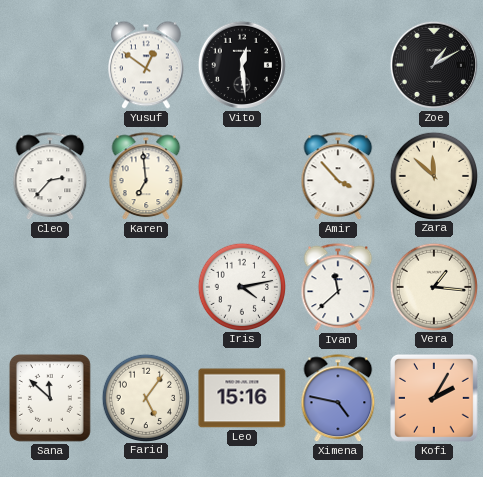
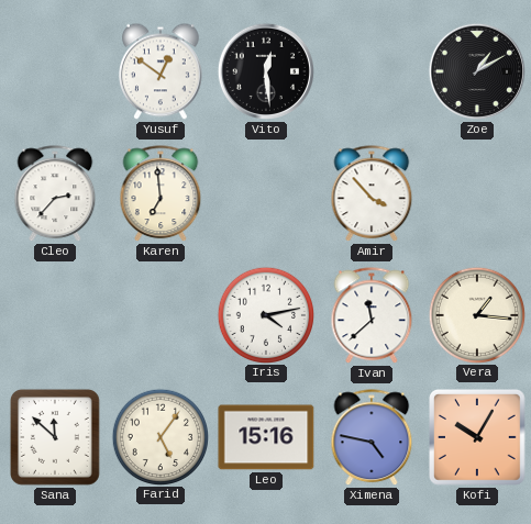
Zara: 11:52 -> none
Kofi: 2:05 -> 10:05
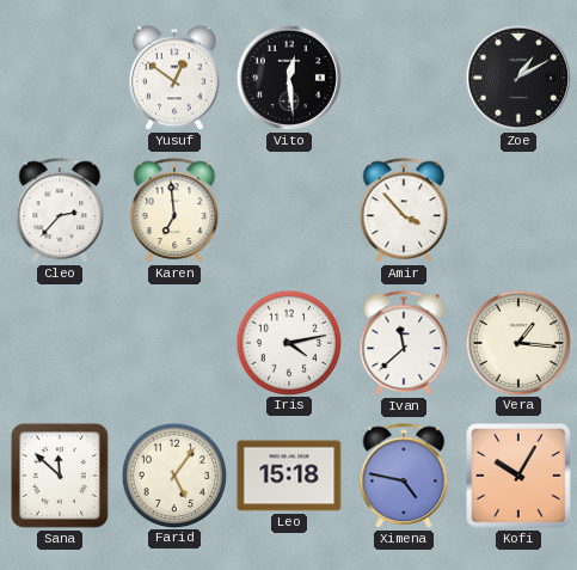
Leo: 15:16 -> 15:18
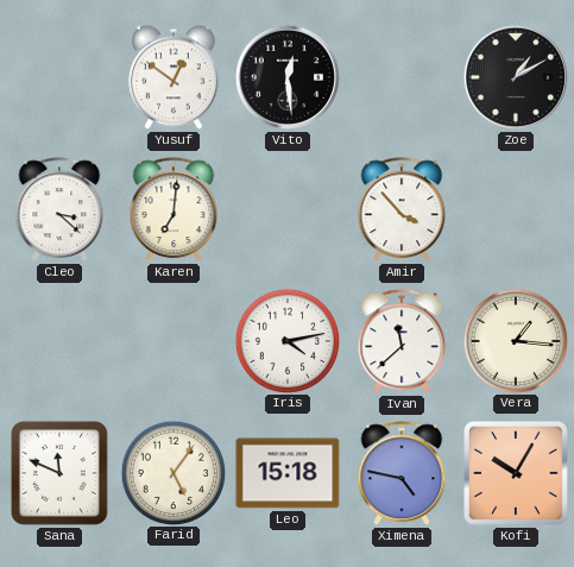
Cleo: 2:37 -> 3:22
Karen: 6:59 -> 7:01
Sana: 11:52 -> 11:49
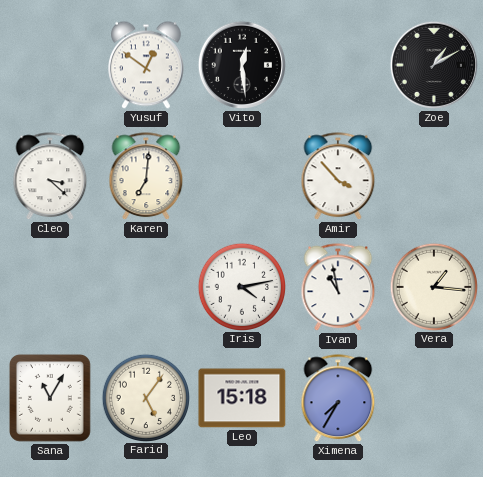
Ivan: 11:38 -> 10:58
Sana: 11:49 -> 11:05
Ximena: 4:47 -> 7:35
Kofi: 10:05 -> none
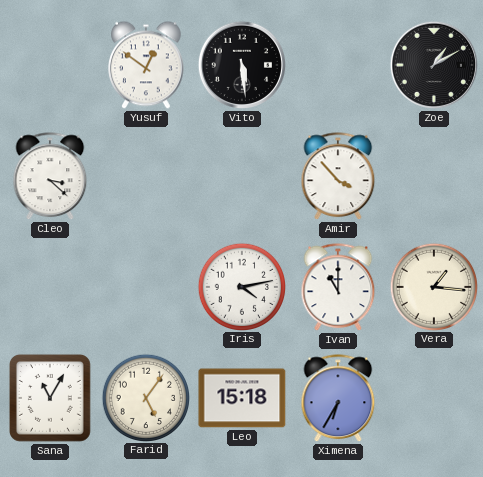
Vito: 12:29 -> 5:29
Karen: 7:01 -> none
Ivan: 10:58 -> 11:00
Ximena: 7:35 -> 6:35
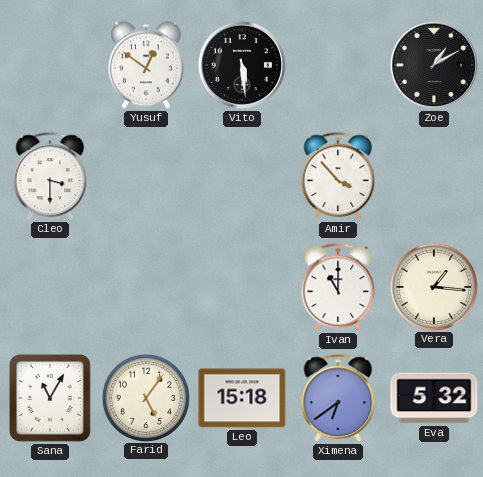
Cleo: 3:22 -> 3:30
Iris: 4:13 -> none
Ximena: 6:35 -> 6:39
Eva: none -> 5:32
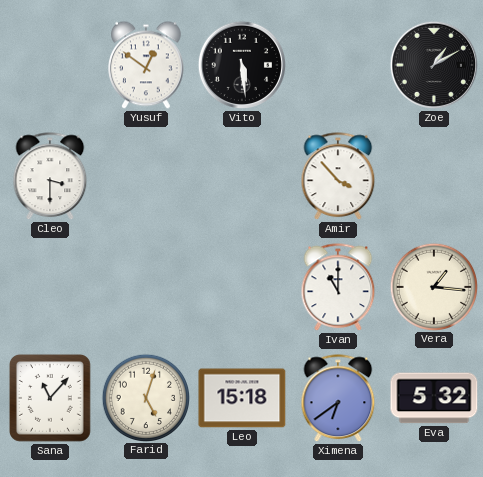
Sana: 11:05 -> 11:07
Farid: 5:06 -> 5:03
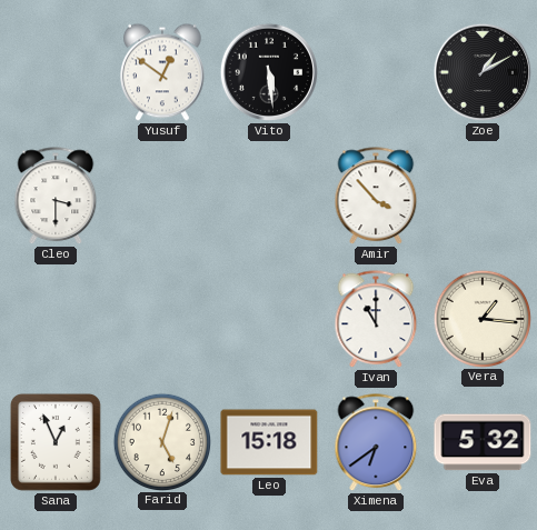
Sana: 11:07 -> 12:56
